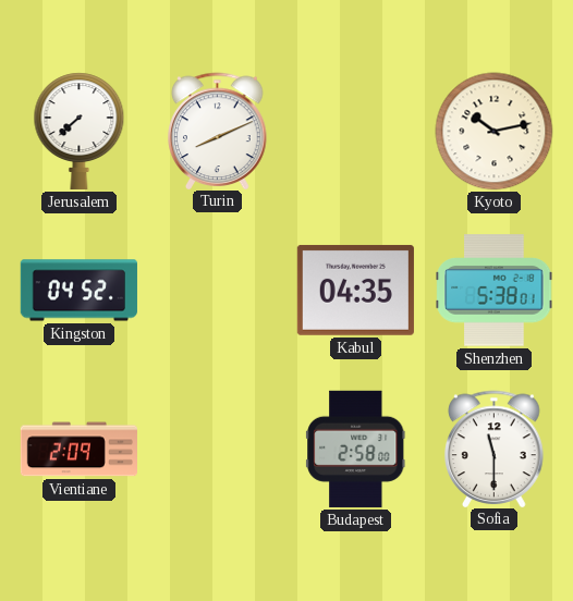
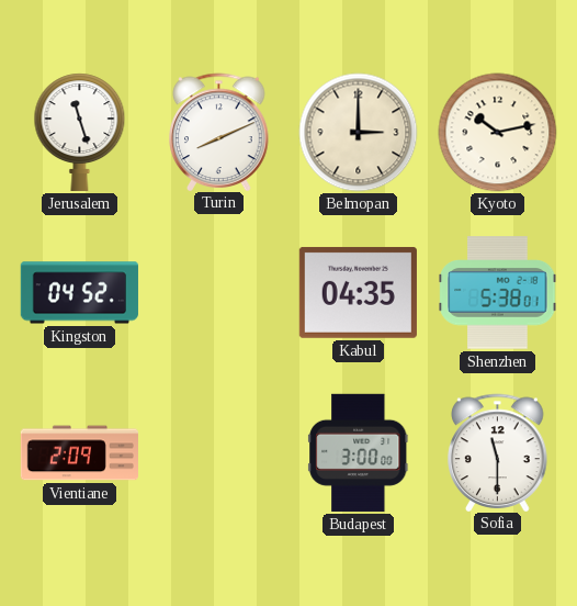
Jerusalem: 7:38 -> 11:27
Belmopan: none -> 3:00
Budapest: 2:58 -> 3:00
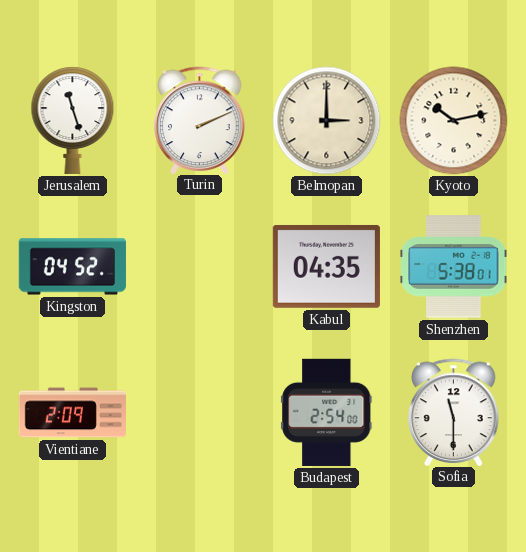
Turin: 8:11 -> 2:11
Budapest: 3:00 -> 2:54
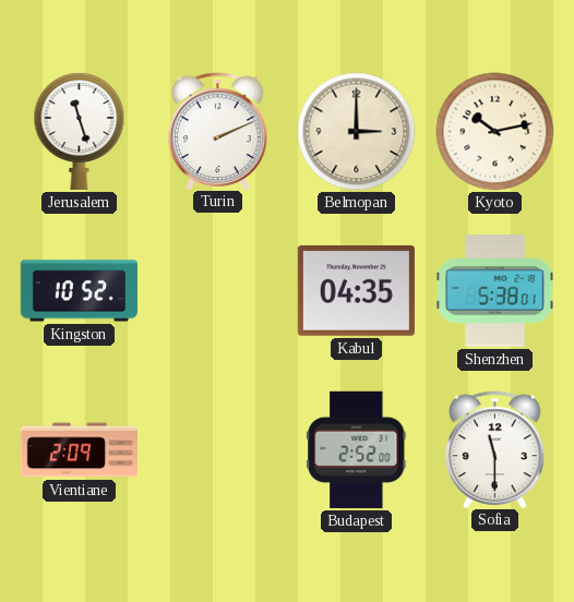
Kingston: 04:52 -> 10:52
Budapest: 2:54 -> 2:52
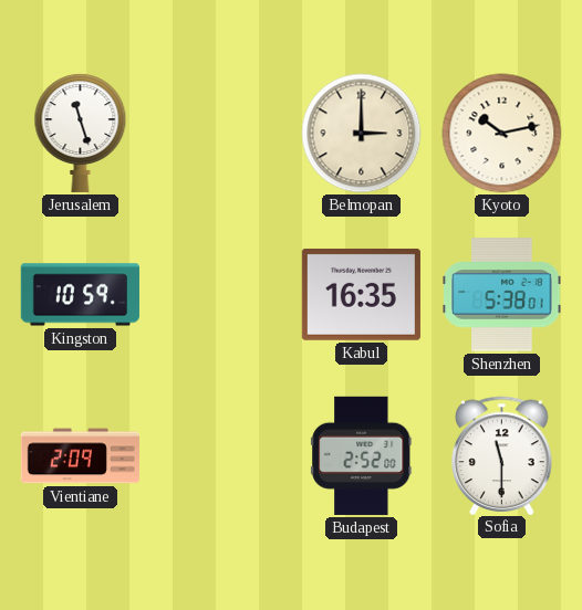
Turin: 2:11 -> none
Kingston: 10:52 -> 10:59
Kabul: 04:35 -> 16:35
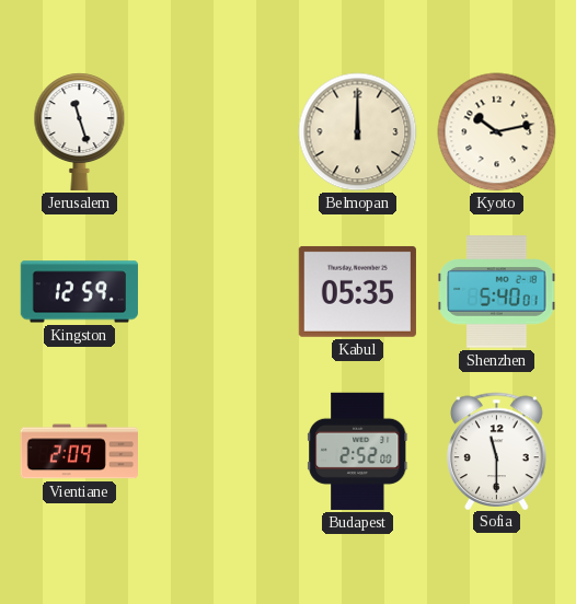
Belmopan: 3:00 -> 12:00
Kingston: 10:59 -> 12:59
Kabul: 16:35 -> 05:35
Shenzhen: 5:38 -> 5:40
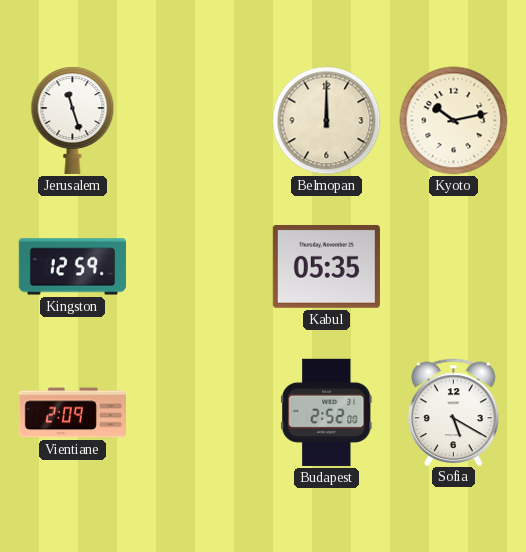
Shenzhen: 5:40 -> none
Sofia: 11:30 -> 5:20
